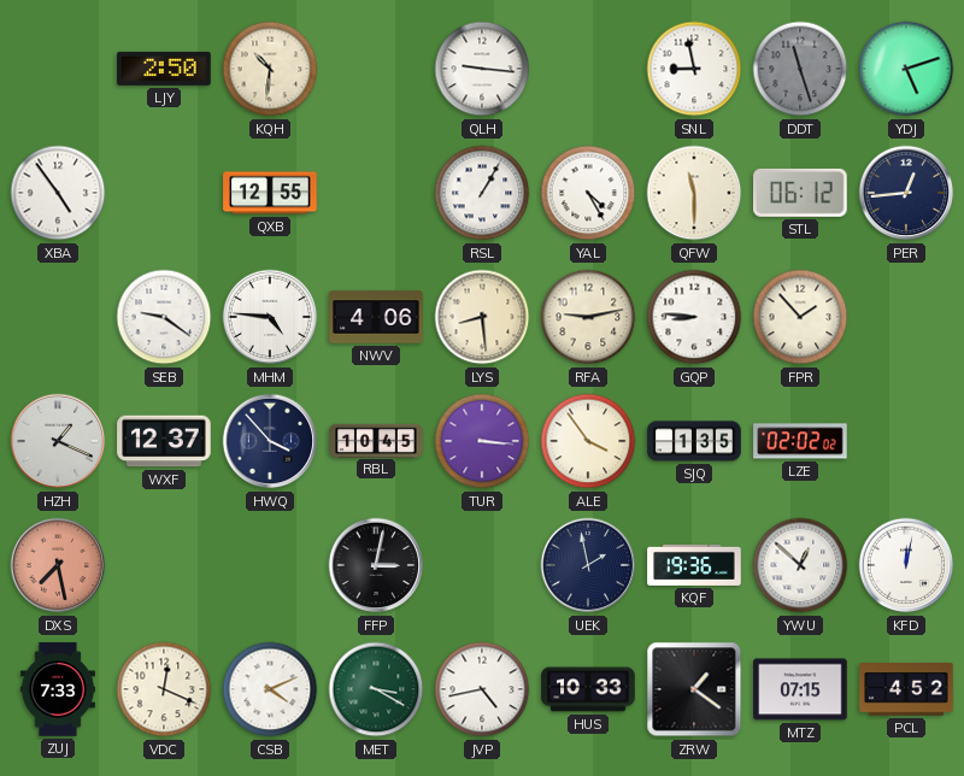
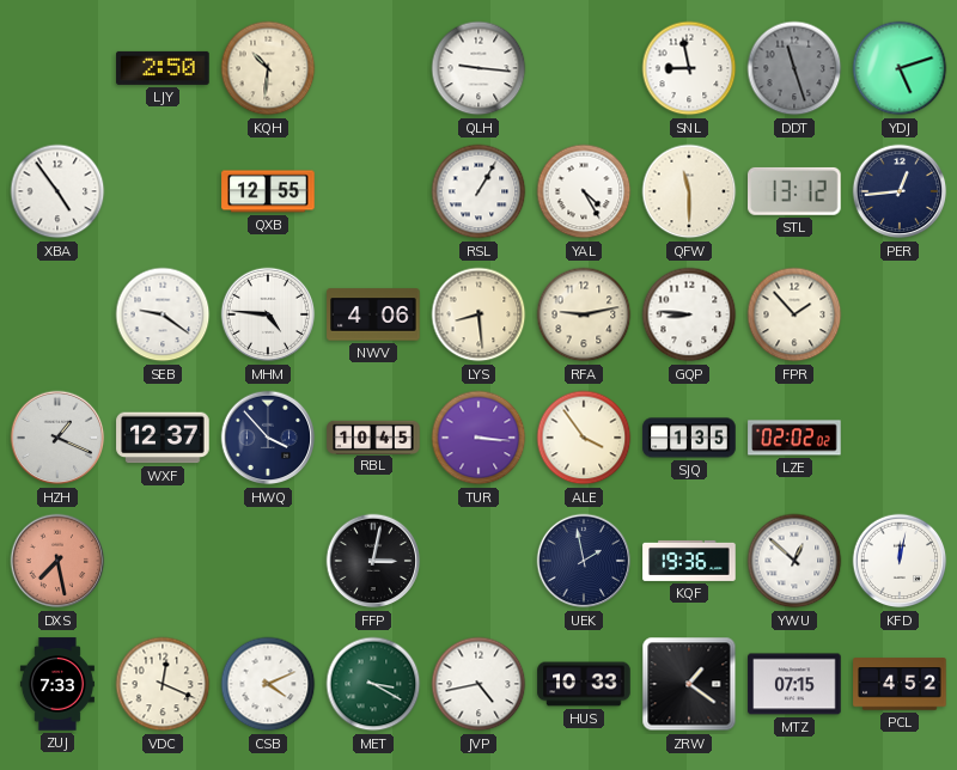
STL: 06:12 -> 13:12
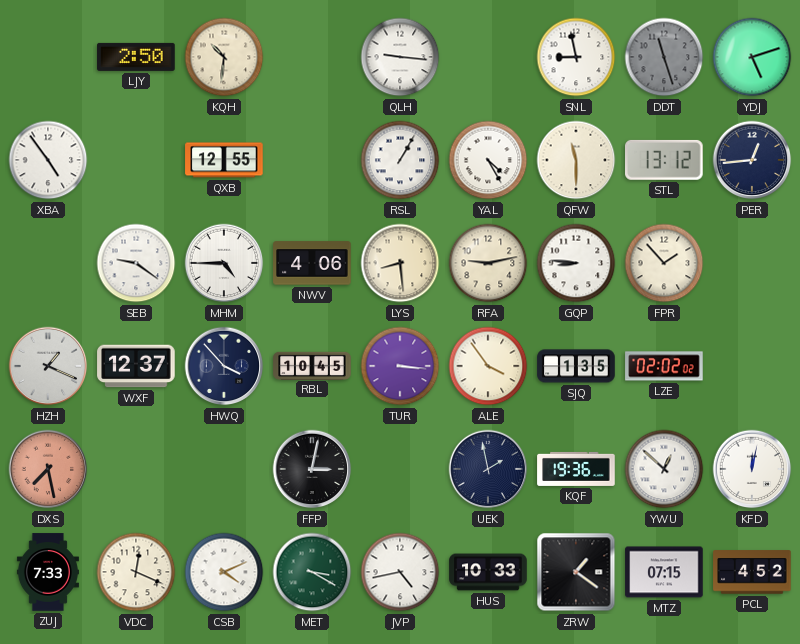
MHM: 4:46 -> 4:45
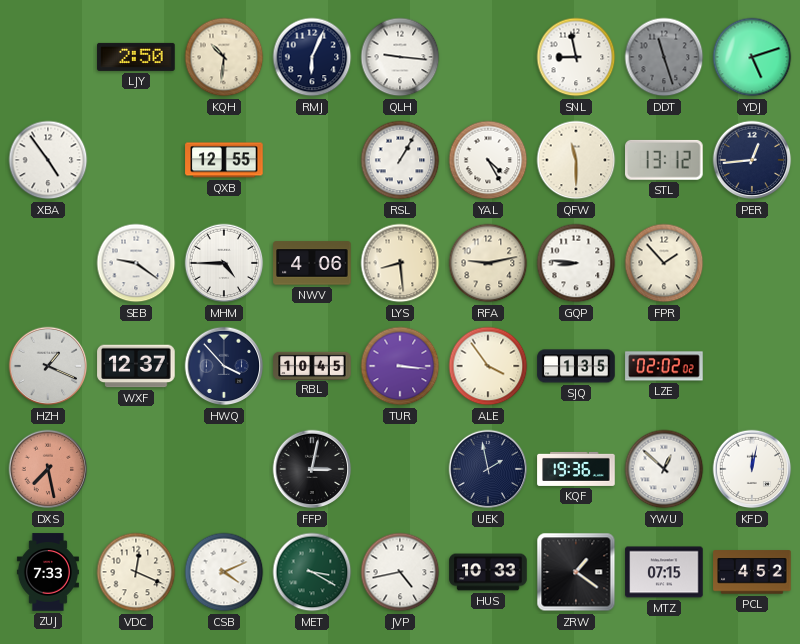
RMJ: none -> 6:04
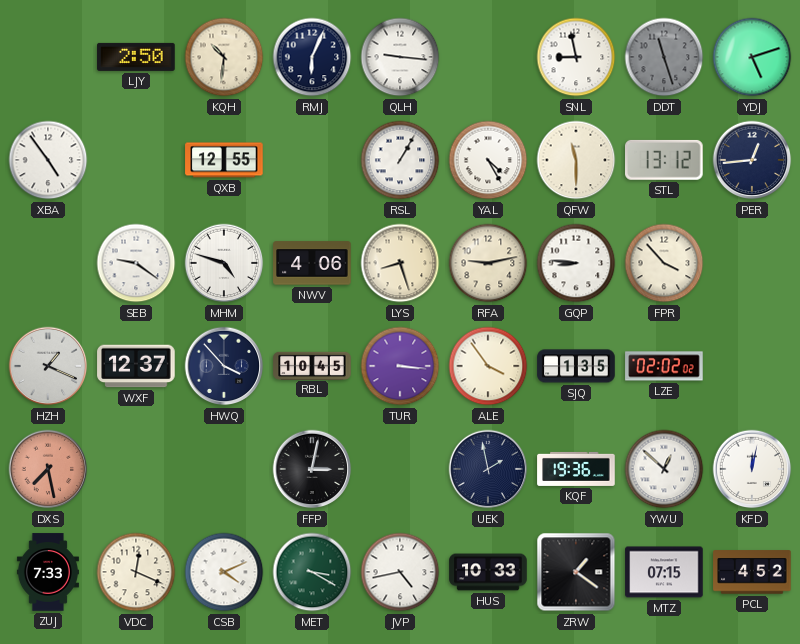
MHM: 4:45 -> 4:48
LYS: 8:29 -> 8:27
FPR: 1:53 -> 3:53
